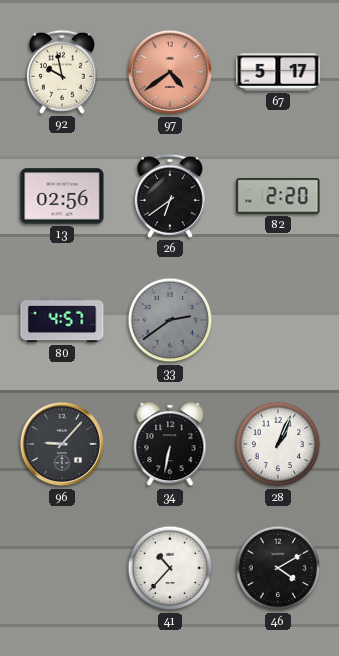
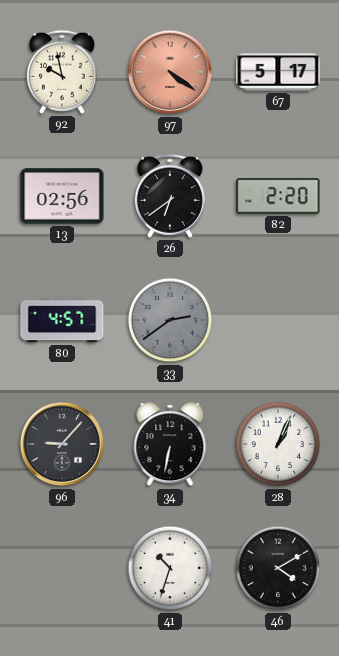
97: 4:39 -> 4:21
41: 10:37 -> 10:33
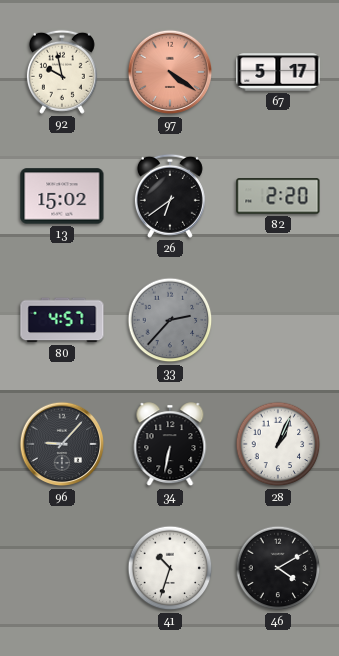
13: 02:56 -> 15:02
33: 2:39 -> 2:37
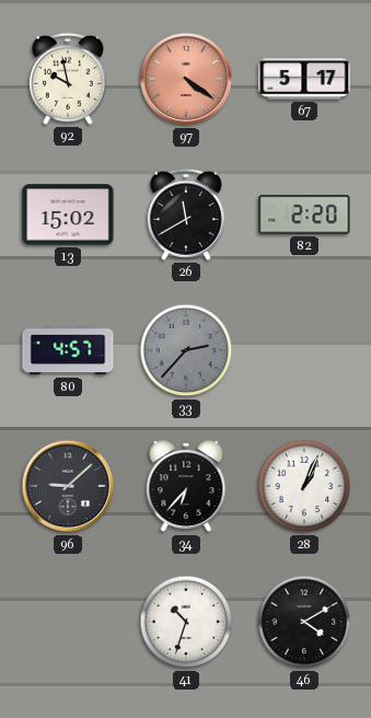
26: 6:39 -> 11:40
96: 9:07 -> 9:08
34: 6:32 -> 6:37
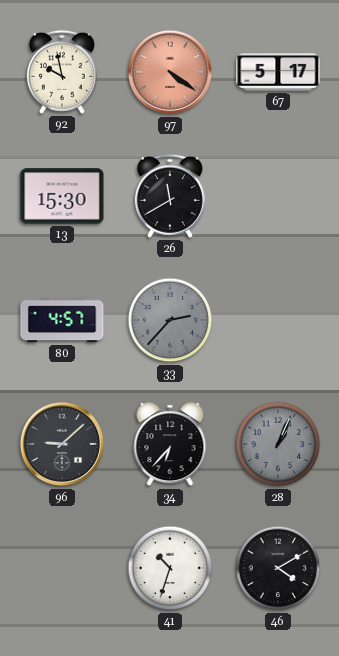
13: 15:02 -> 15:30
82: 2:20 -> none
28 dial: white -> grey
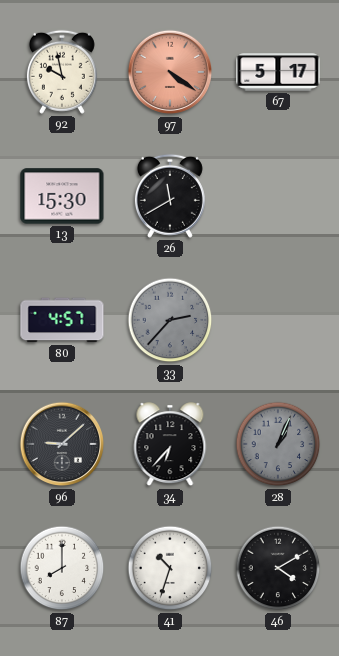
87: none -> 8:00
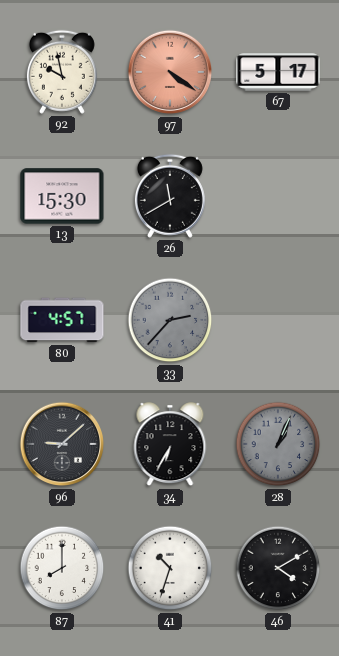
34: 6:37 -> 6:35
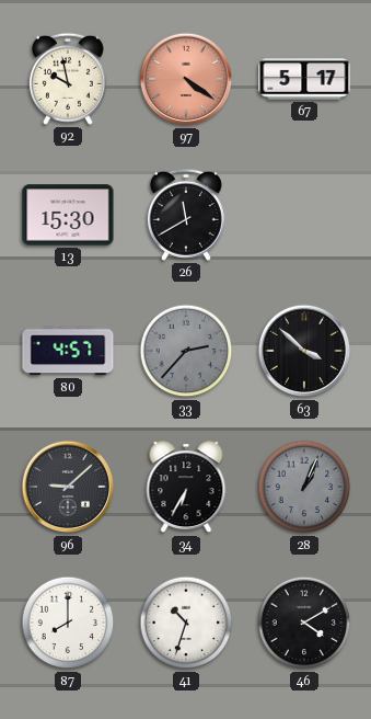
63: none -> 3:52
